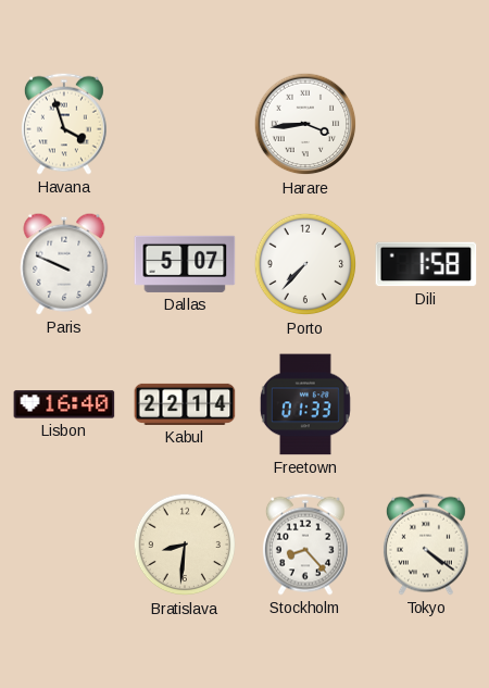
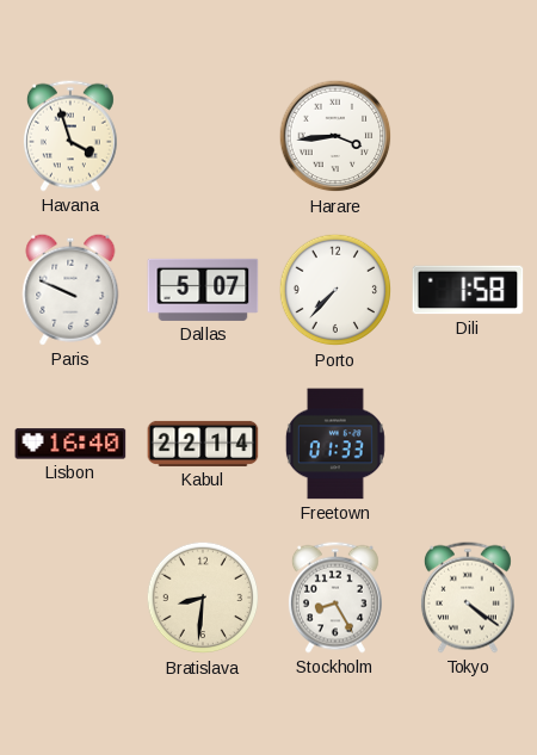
Stockholm: 8:23 -> 8:25
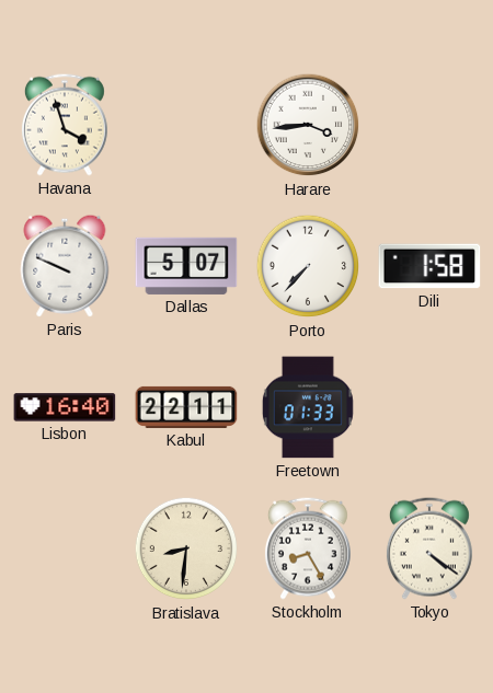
Kabul: 22:14 -> 22:11
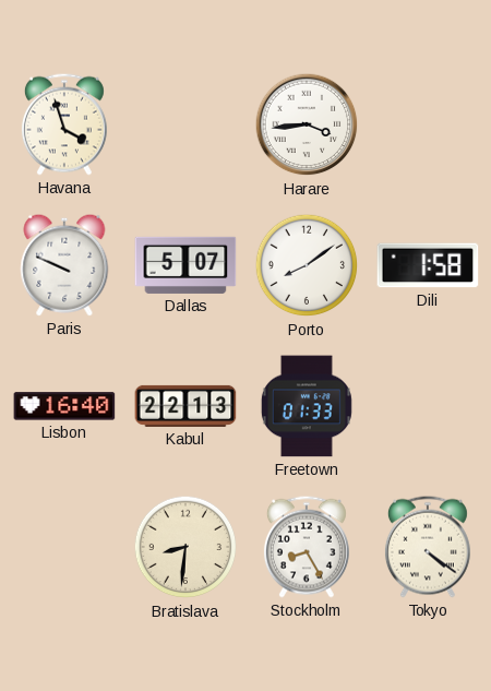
Porto: 7:37 -> 8:09
Kabul: 22:11 -> 22:13
